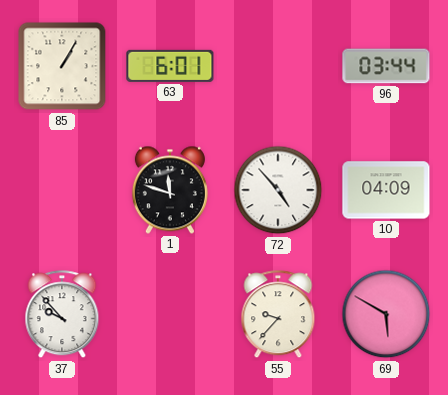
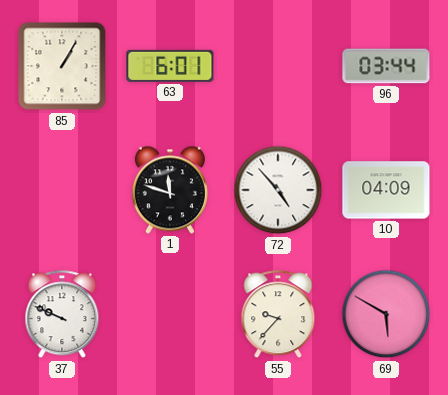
37: 9:53 -> 9:49
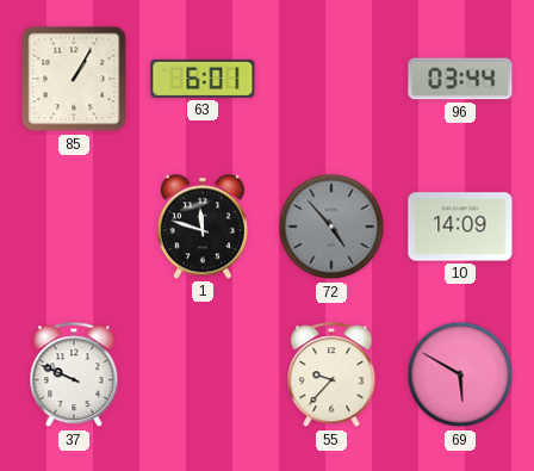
72 dial: white -> grey
10: 04:09 -> 14:09
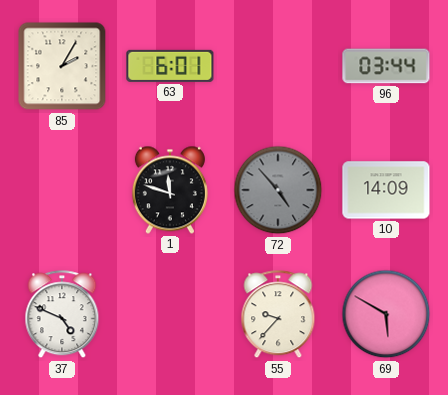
85: 1:05 -> 2:05
37: 9:49 -> 4:49
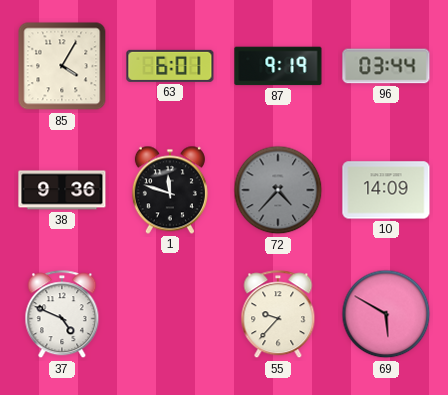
85: 2:05 -> 4:05
87: none -> 9:19
38: none -> 9:36
72: 4:53 -> 4:37
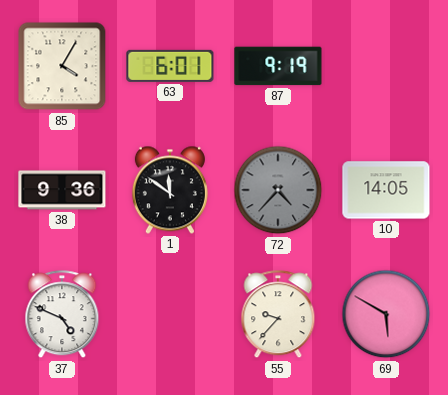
96: 03:44 -> none
1: 11:48 -> 11:51
10: 14:09 -> 14:05
